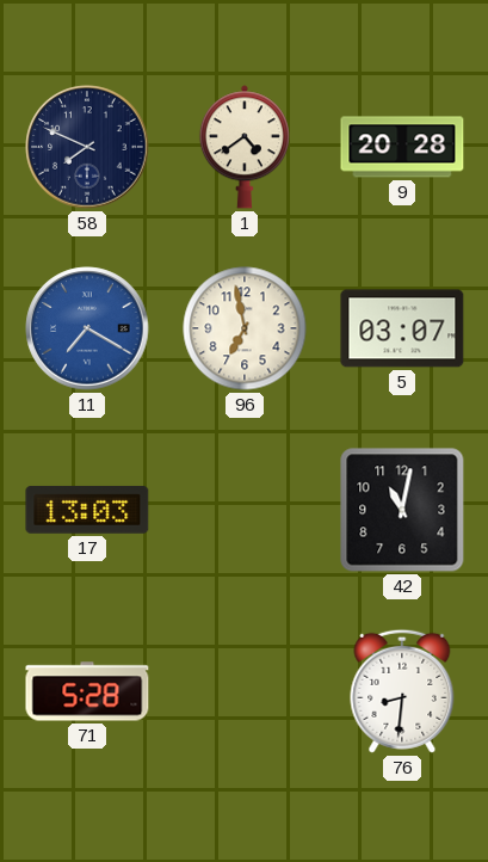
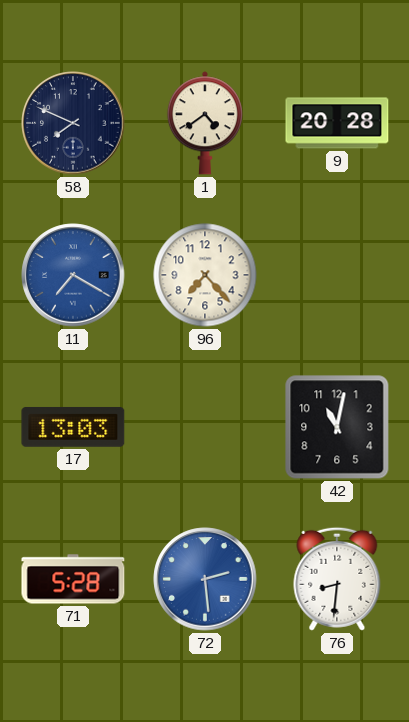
96: 6:58 -> 7:23
5: 03:07 -> none
72: none -> 2:29
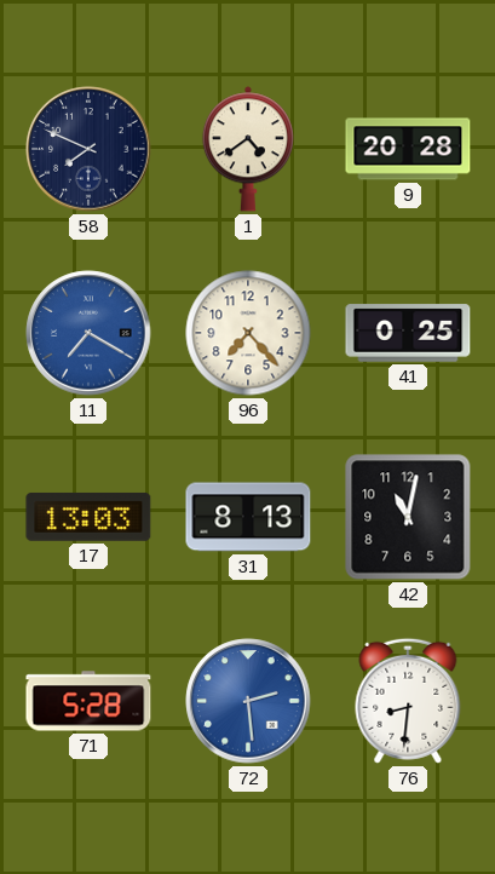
41: none -> 0:25
31: none -> 8:13
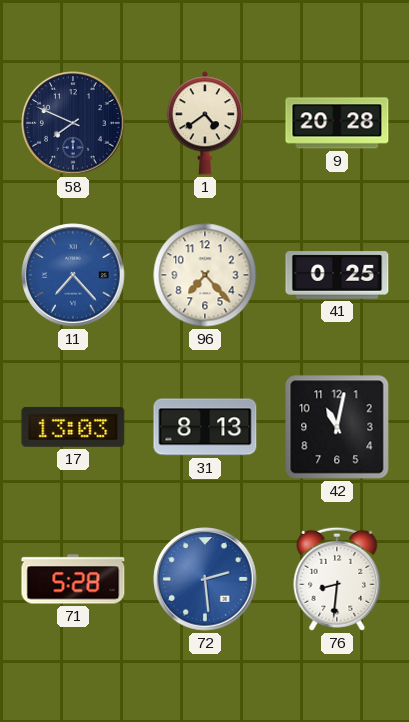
11: 7:20 -> 7:23
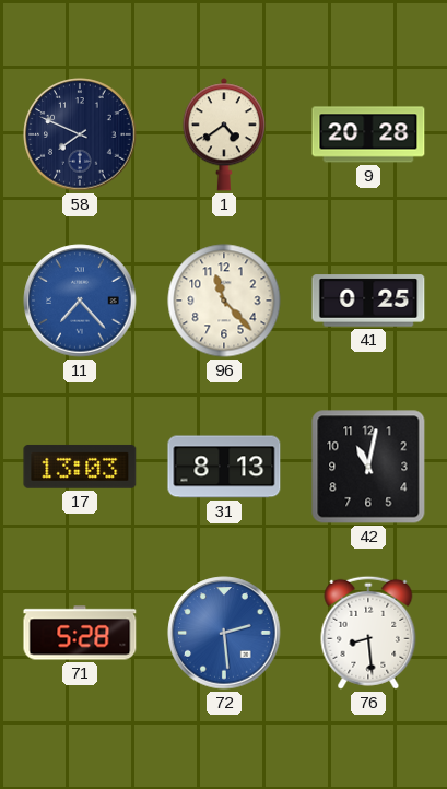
96: 7:23 -> 11:23
76: 8:31 -> 8:29
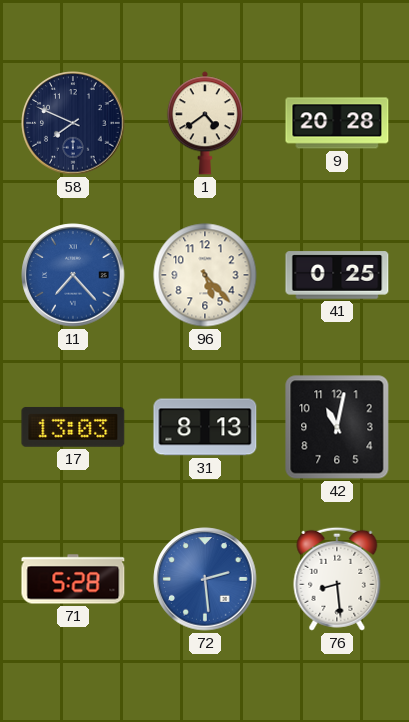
96: 11:23 -> 5:23
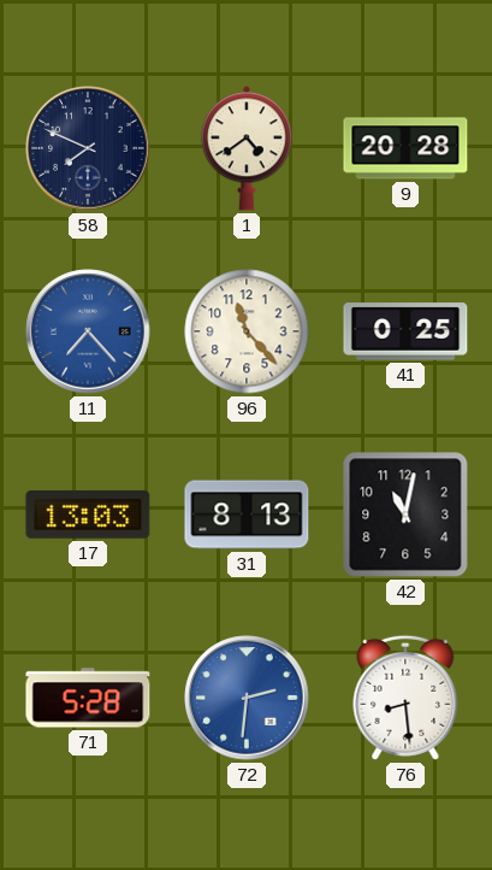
96: 5:23 -> 11:23
72: 2:29 -> 2:31
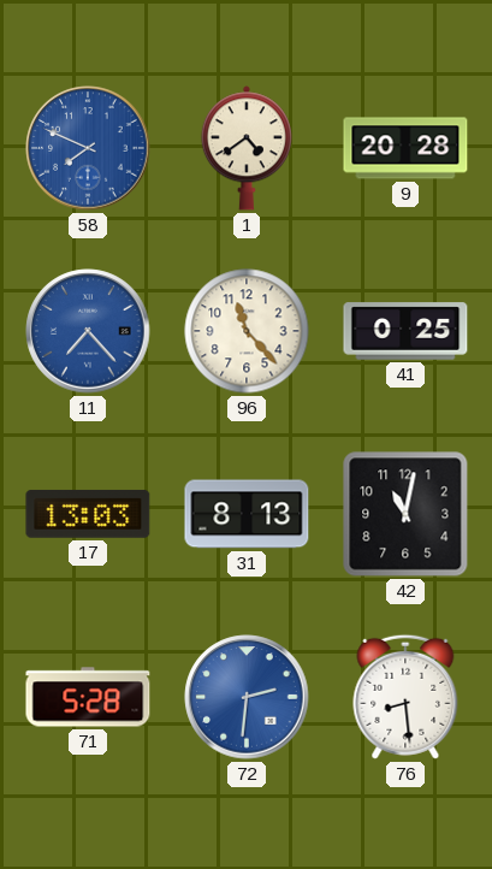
58 dial: navy -> blue
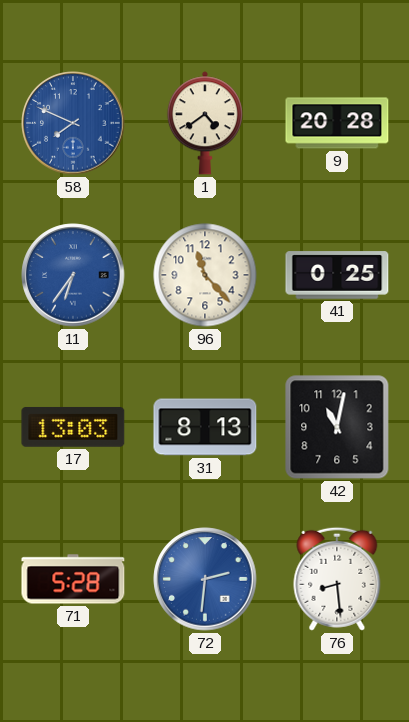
11: 7:23 -> 6:36
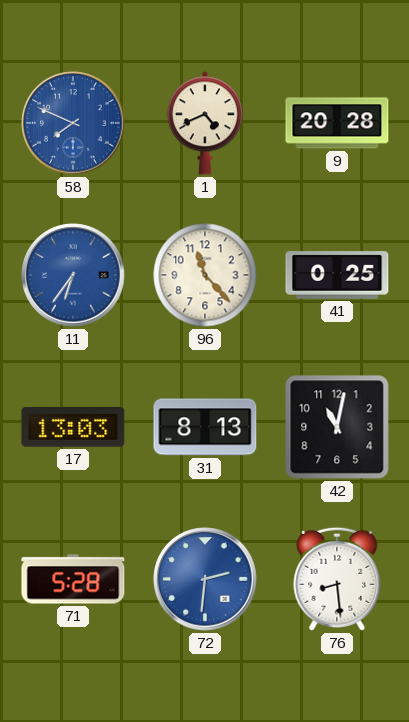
1: 4:39 -> 4:41
